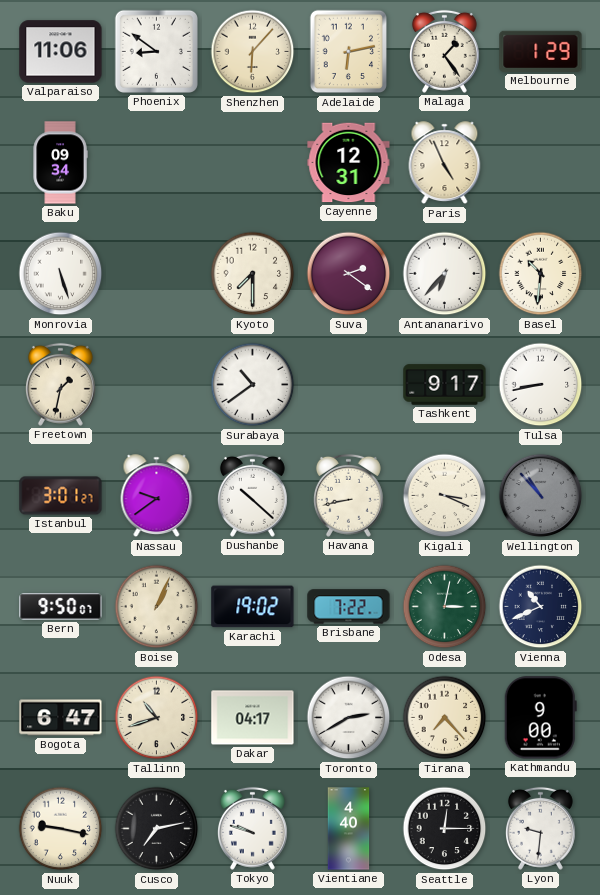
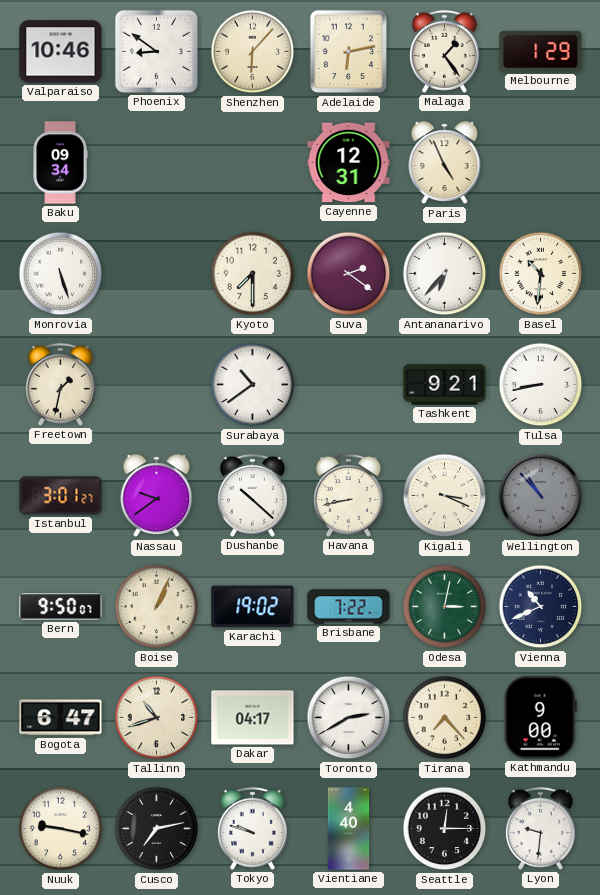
Valparaiso: 11:06 -> 10:46
Tashkent: 9:17 -> 9:21
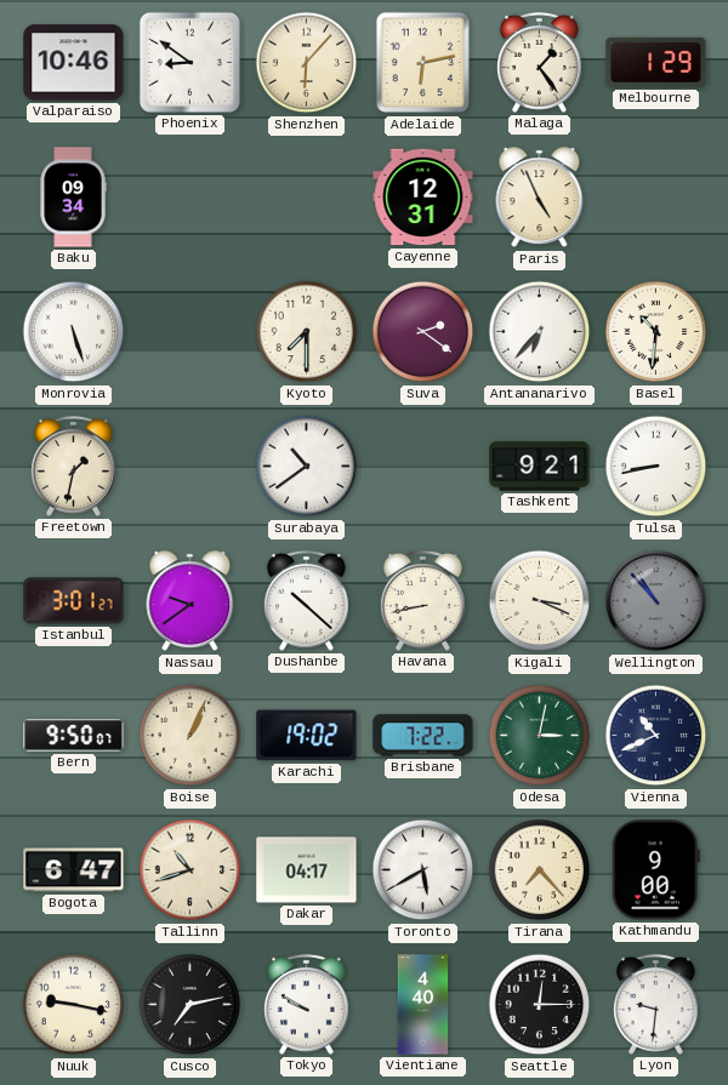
Toronto: 2:40 -> 5:40
Tokyo: 9:48 -> 9:50
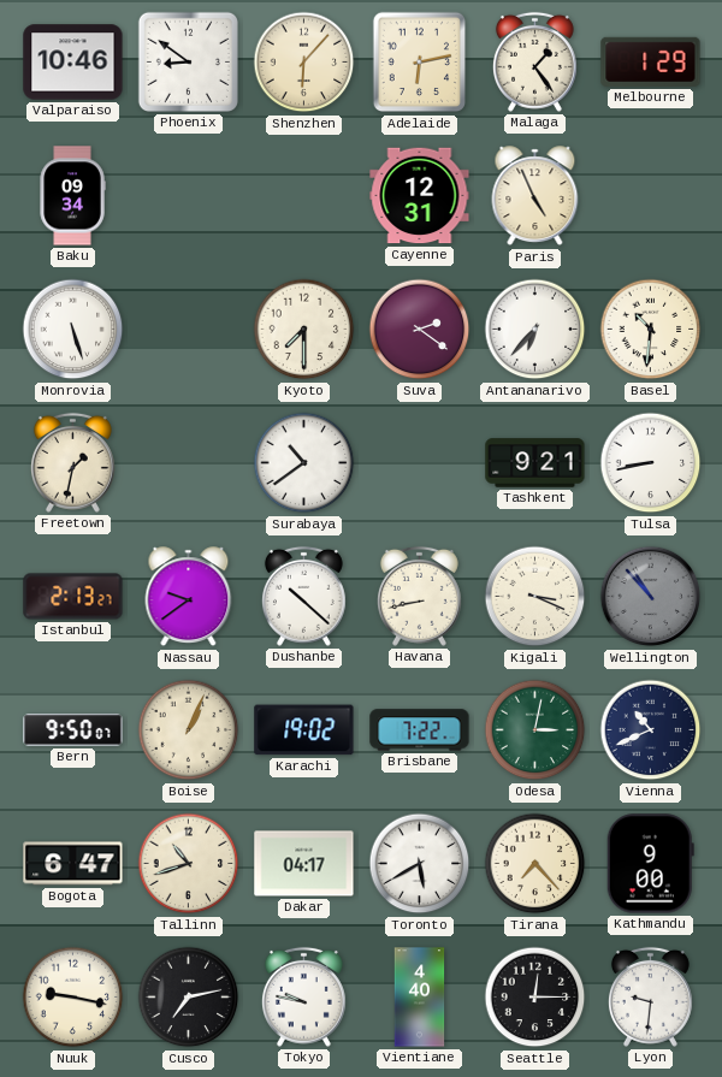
Istanbul: 3:01 -> 2:13
Tokyo: 9:50 -> 9:47
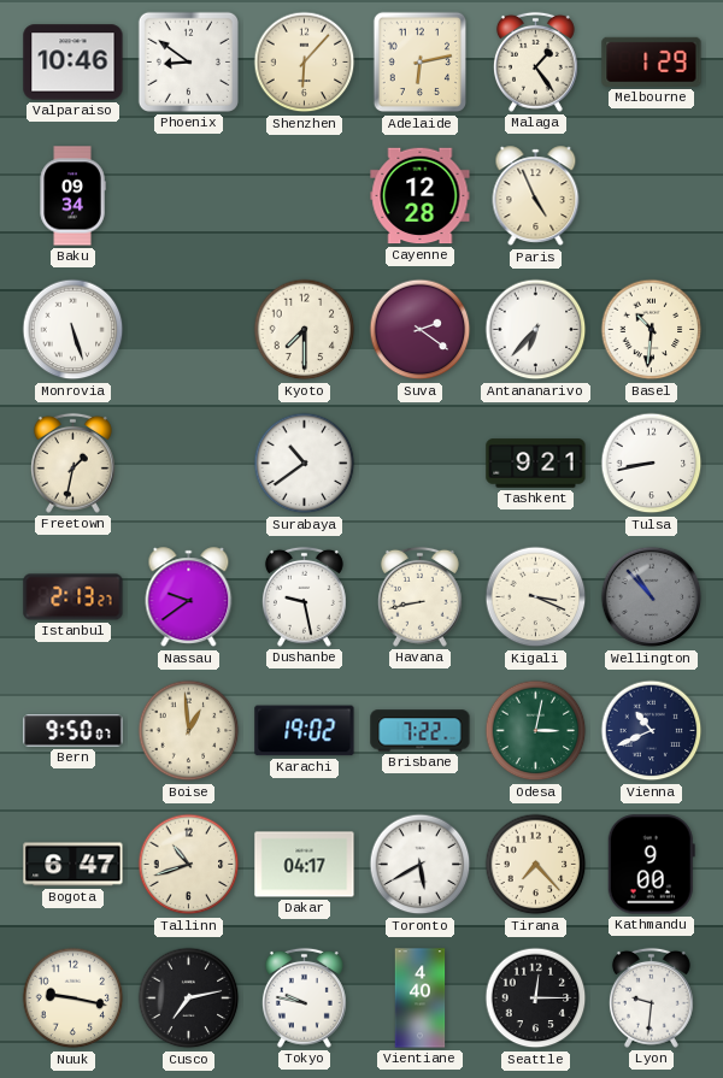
Cayenne: 12:31 -> 12:28
Dushanbe: 10:22 -> 9:28
Boise: 1:04 -> 12:59
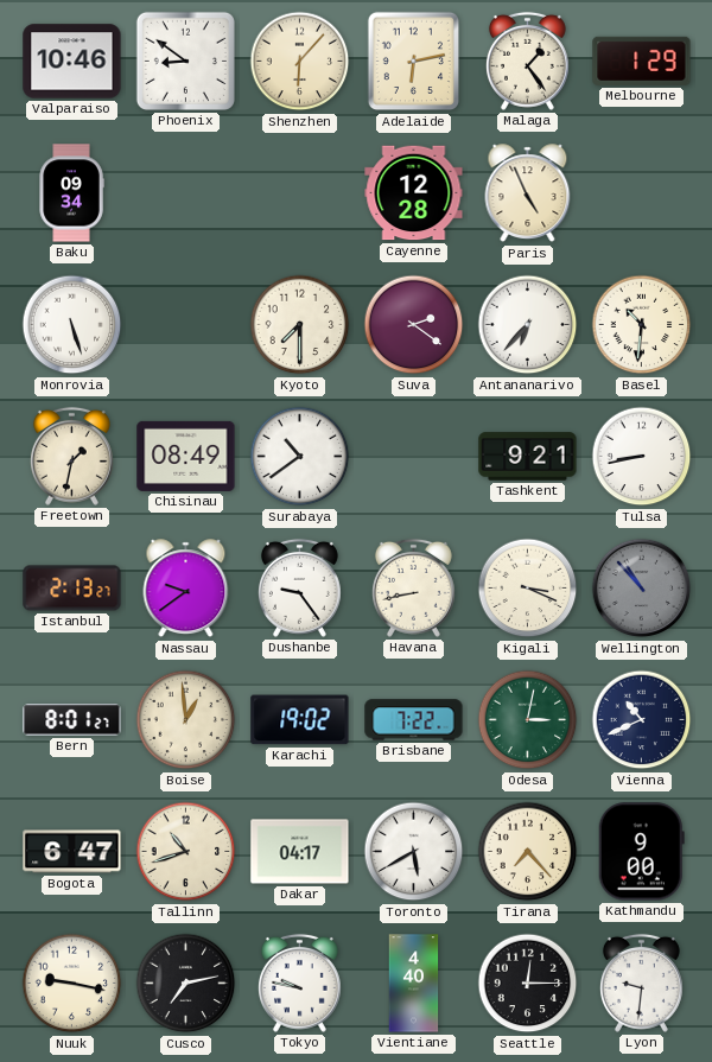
Chisinau: none -> 08:49
Dushanbe: 9:28 -> 9:24
Bern: 9:50 -> 8:01
